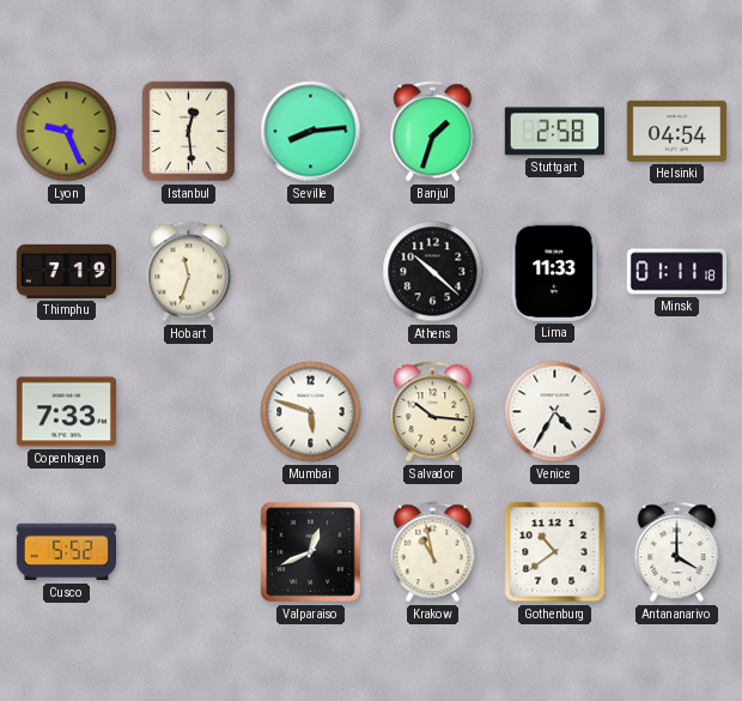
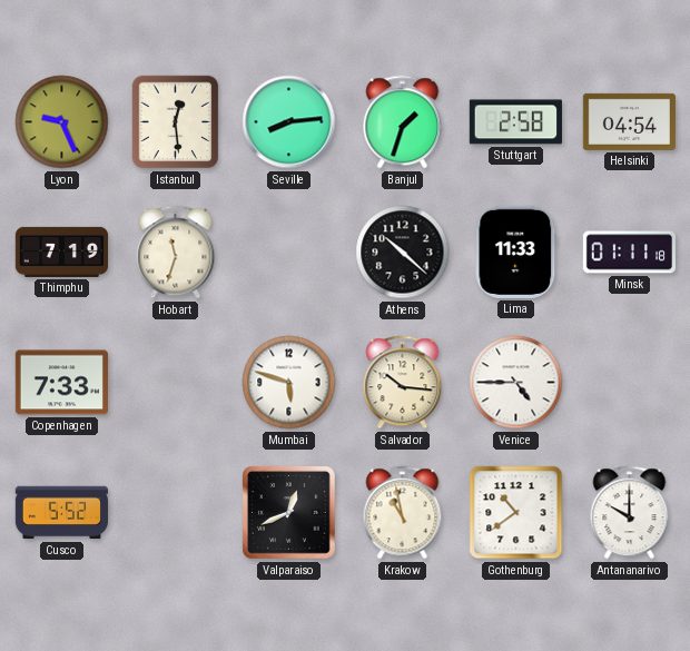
Venice: 4:35 -> 4:45
Antananarivo: 4:00 -> 10:00
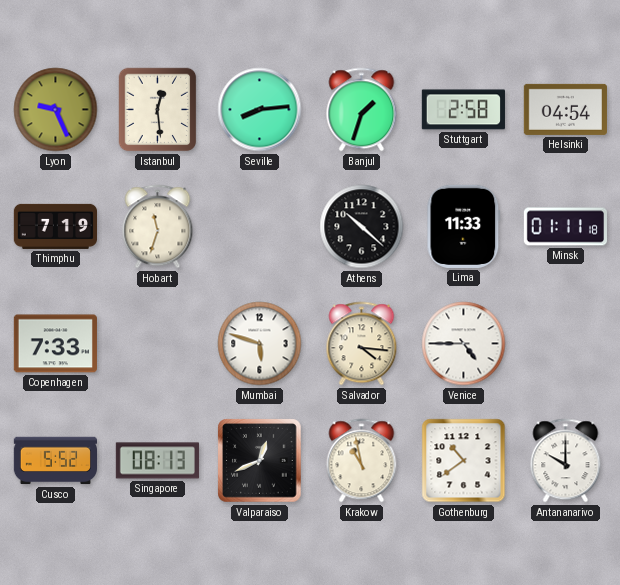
Salvador: 10:16 -> 4:16
Singapore: none -> 08:13
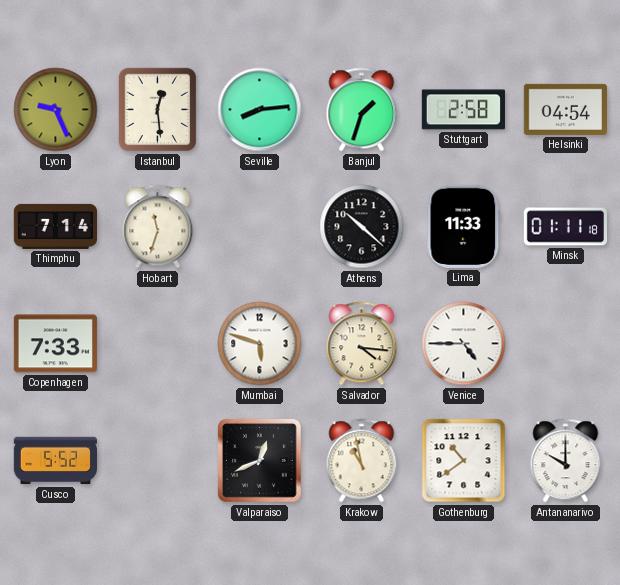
Thimphu: 7:19 -> 7:14
Singapore: 08:13 -> none
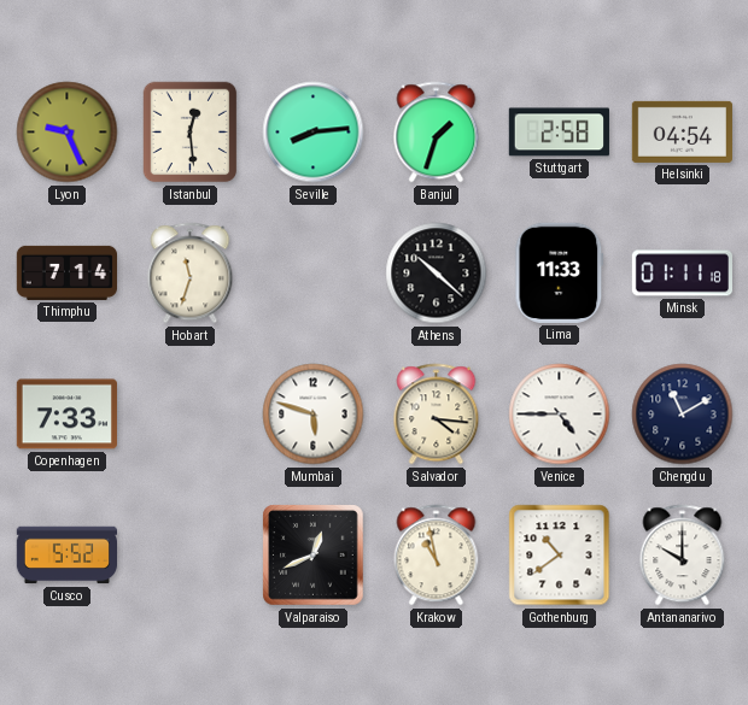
Chengdu: none -> 11:10
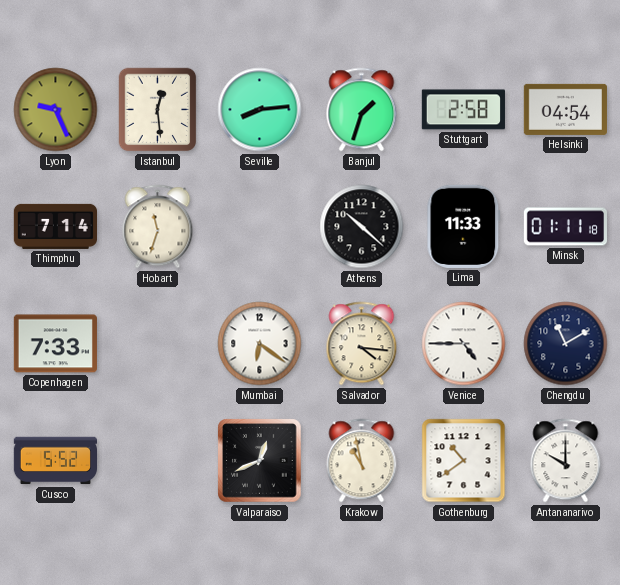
Mumbai: 5:48 -> 6:21
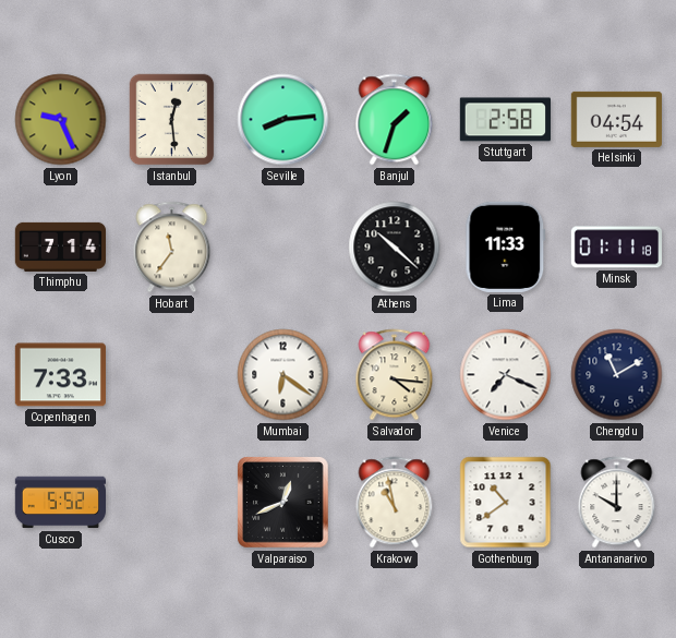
Hobart: 11:33 -> 11:36
Venice: 4:45 -> 7:19
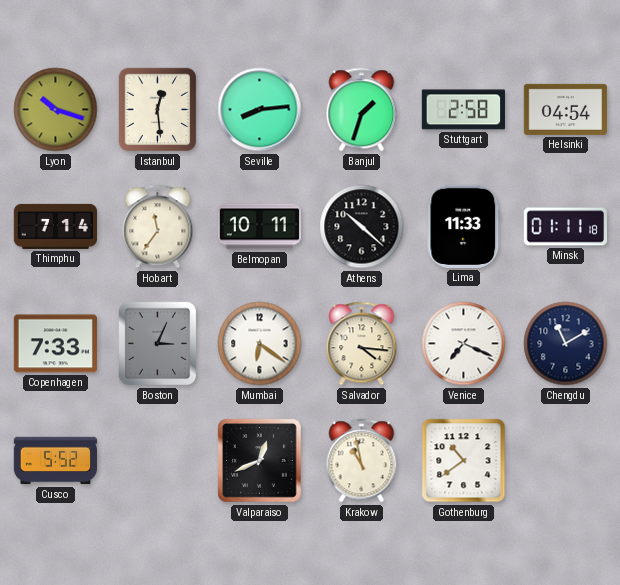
Lyon: 9:26 -> 10:18
Belmopan: none -> 10:11
Boston: none -> 3:04
Antananarivo: 10:00 -> none
